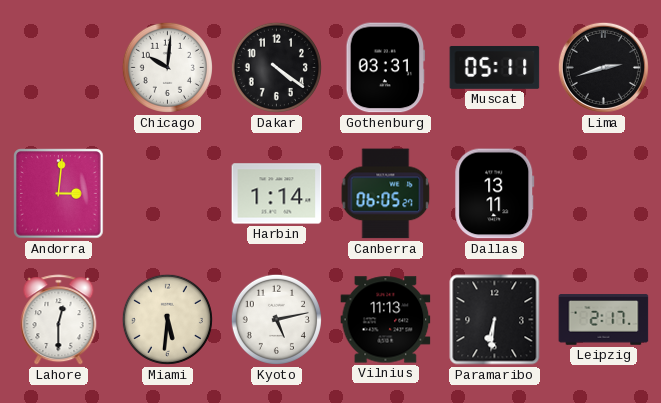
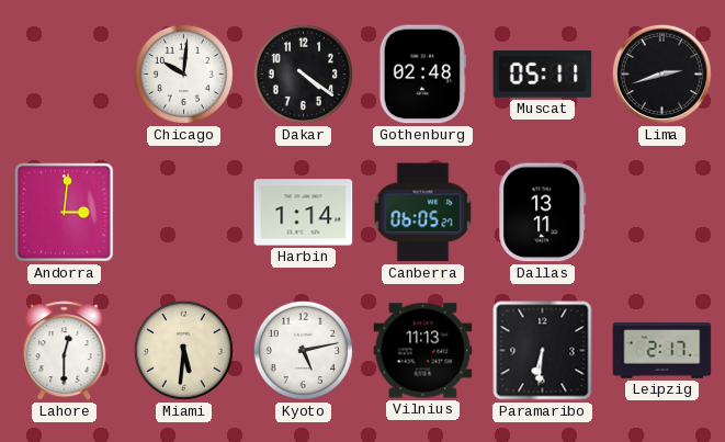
Gothenburg: 03:31 -> 02:48
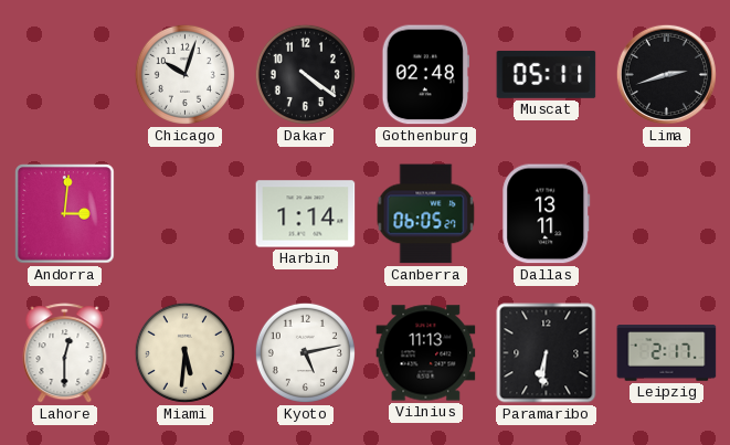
Chicago: 10:01 -> 10:03
